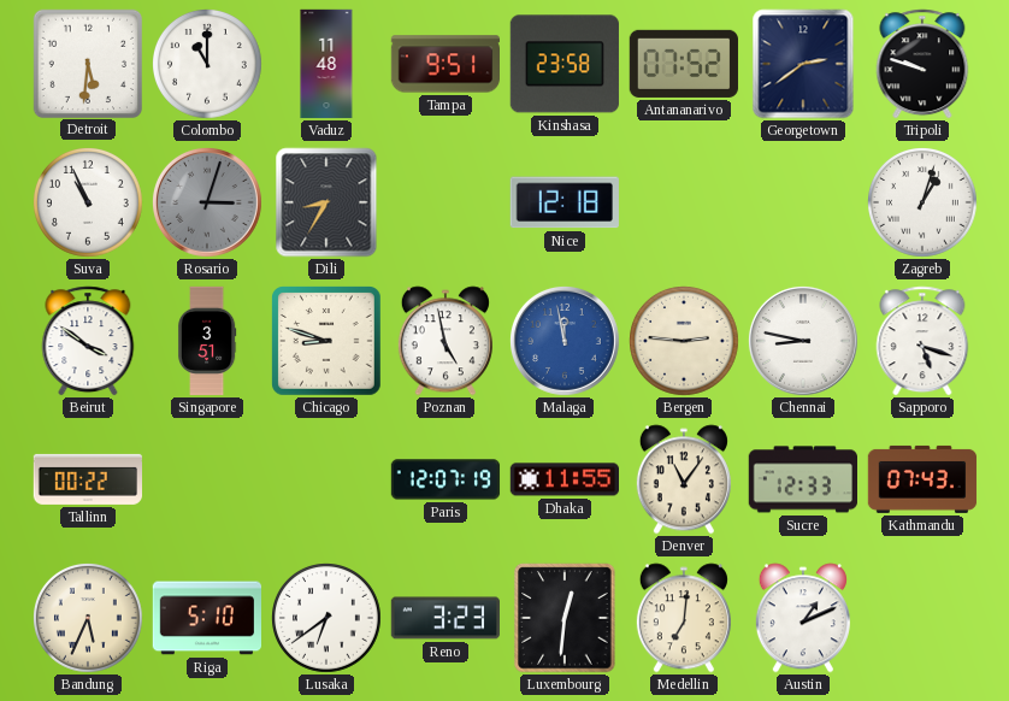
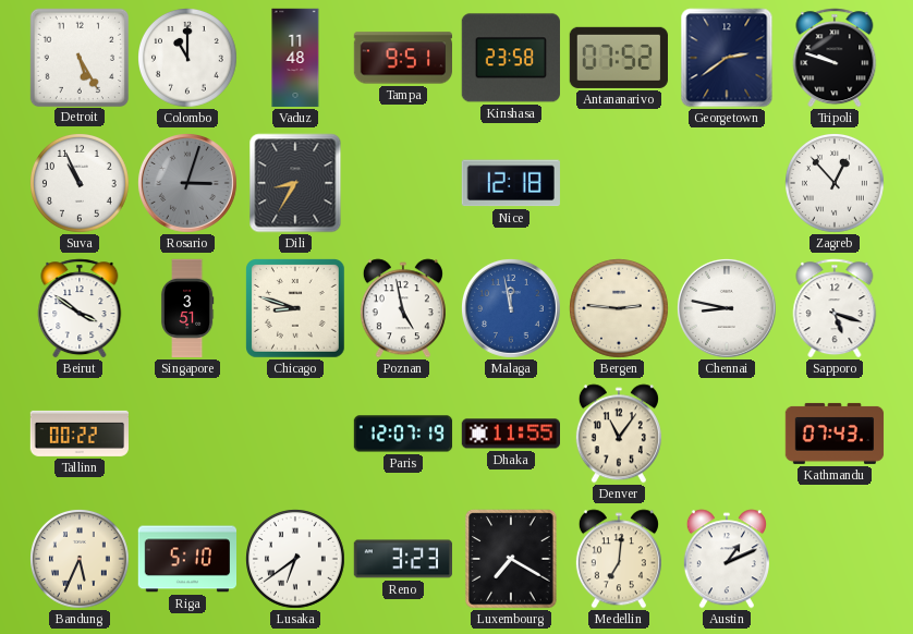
Detroit: 5:31 -> 5:25
Zagreb: 1:03 -> 12:53
Sucre: 12:33 -> none
Luxembourg: 12:31 -> 7:20
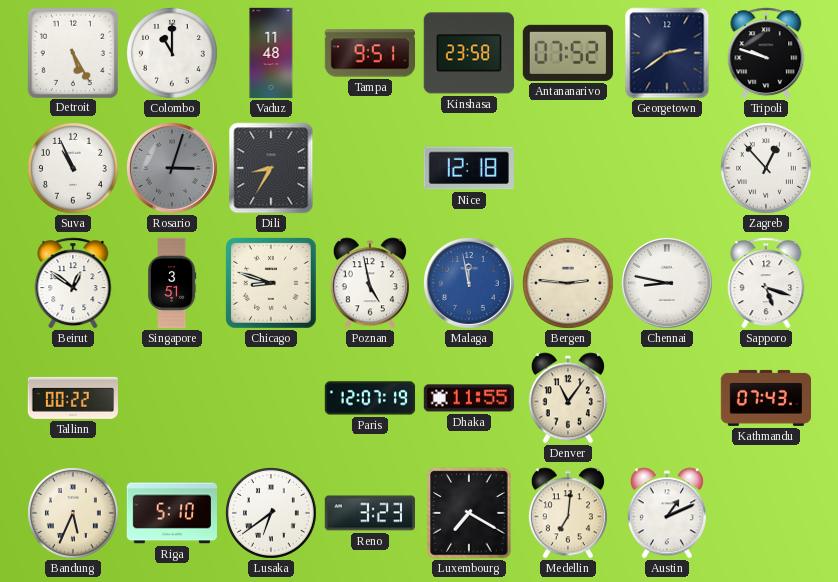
Beirut: 3:51 -> 12:51
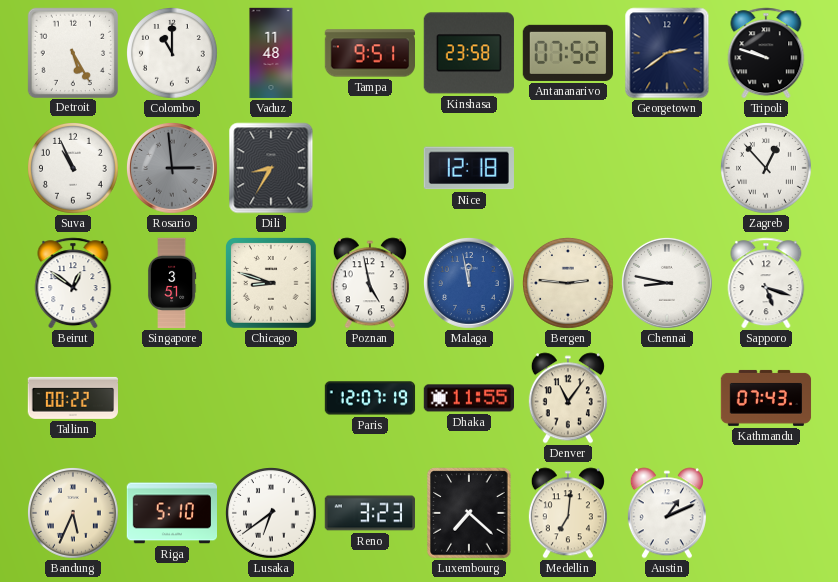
Rosario: 3:03 -> 2:59
Luxembourg: 7:20 -> 7:22
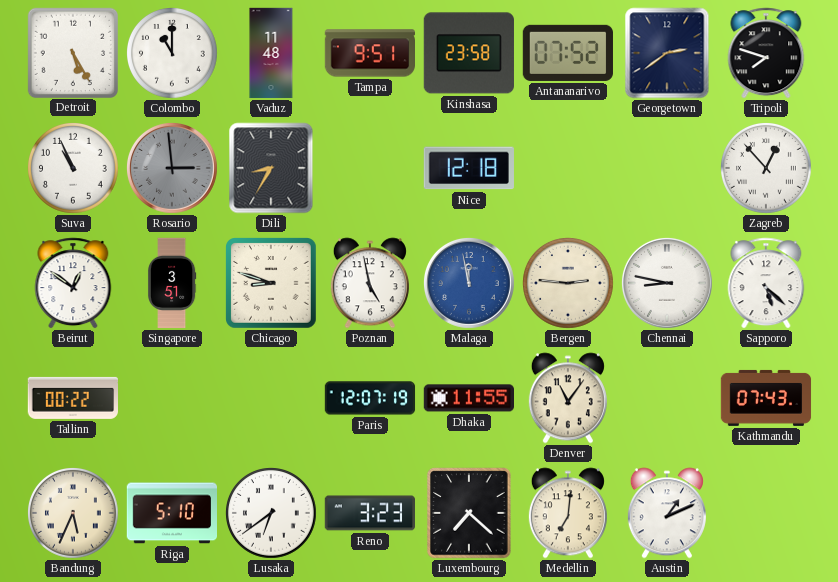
Tripoli: 9:48 -> 7:48
Sapporo: 5:18 -> 5:22
